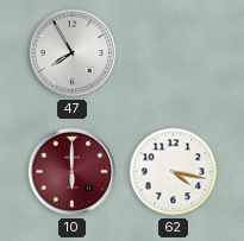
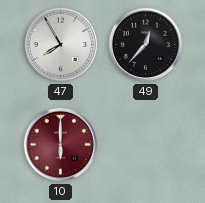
49: none -> 12:37
62: 4:17 -> none
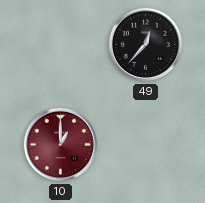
47: 7:55 -> none
10: 6:00 -> 1:00
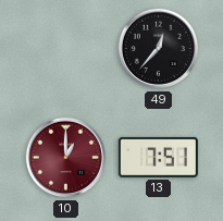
13: none -> 7:51
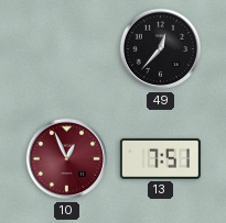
10: 1:00 -> 12:56
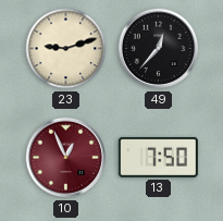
23: none -> 9:12
13: 7:51 -> 7:50
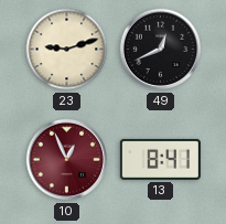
49: 12:37 -> 12:41
13: 7:50 -> 8:41
